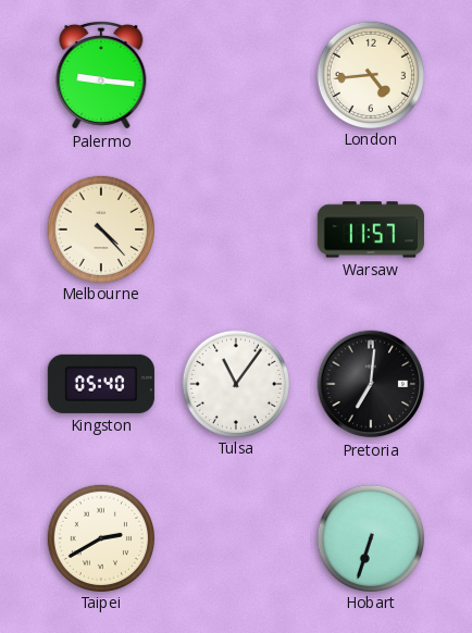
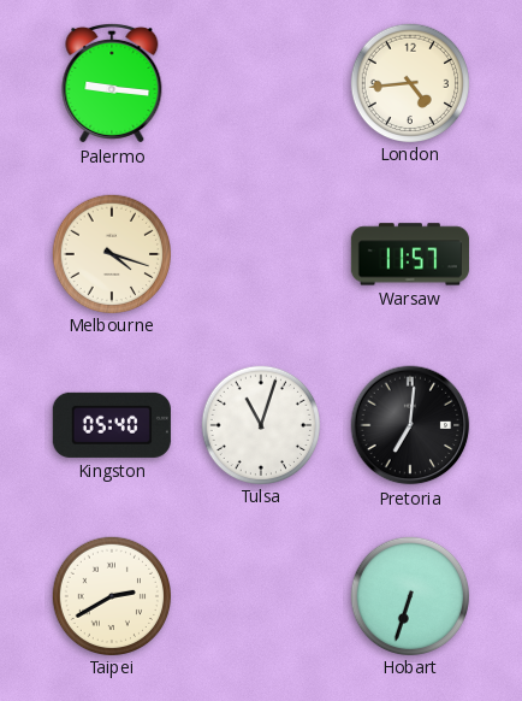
Melbourne: 4:23 -> 4:18
Tulsa: 11:06 -> 11:03
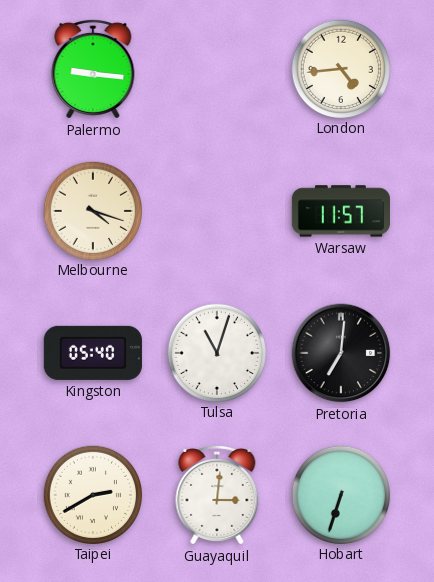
Guayaquil: none -> 3:01
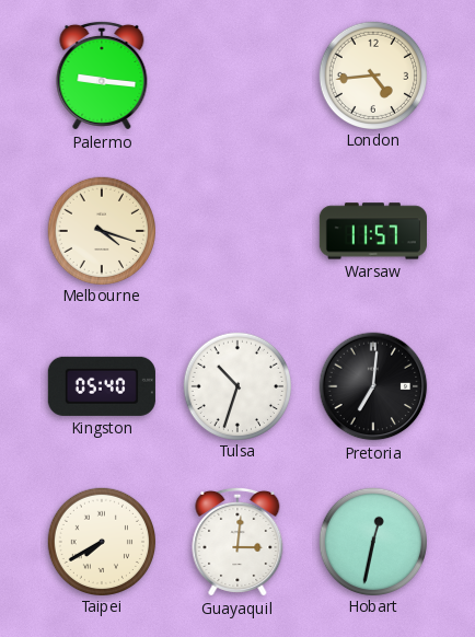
Tulsa: 11:03 -> 10:33
Taipei: 2:40 -> 7:40
Hobart: 6:33 -> 12:32
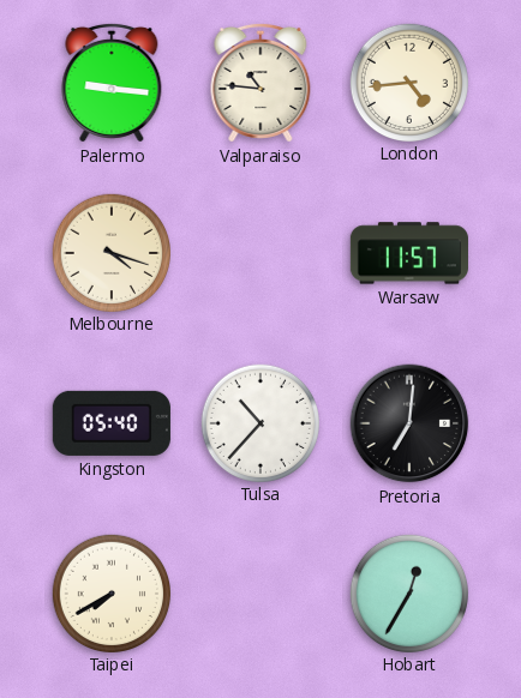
Valparaiso: none -> 10:46
Tulsa: 10:33 -> 10:37
Guayaquil: 3:01 -> none
Hobart: 12:32 -> 12:35
